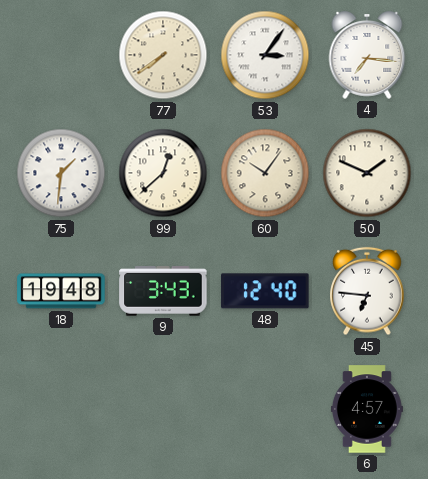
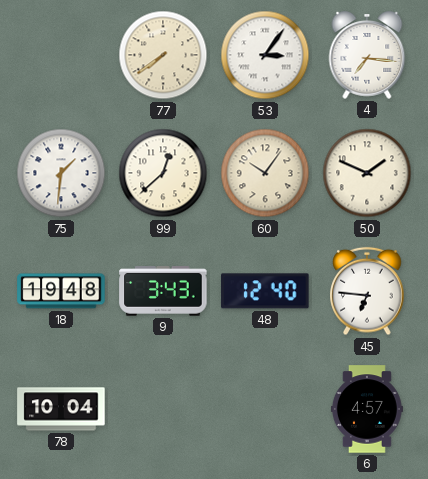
78: none -> 10:04
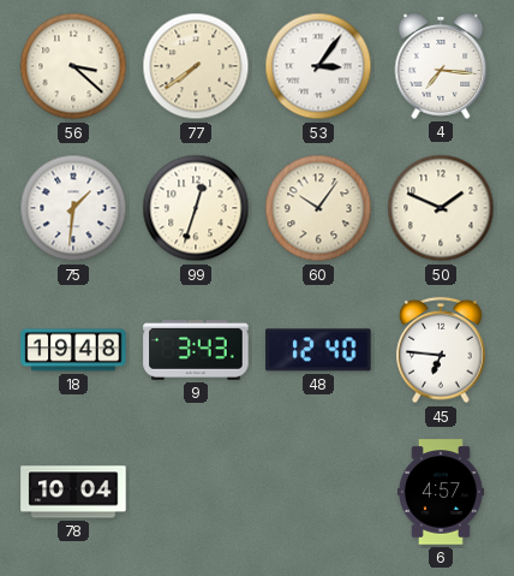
56: none -> 3:22
99: 12:38 -> 12:33
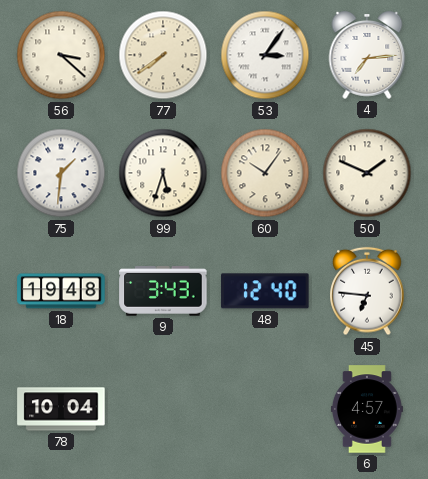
4: 7:16 -> 7:14
99: 12:33 -> 5:33
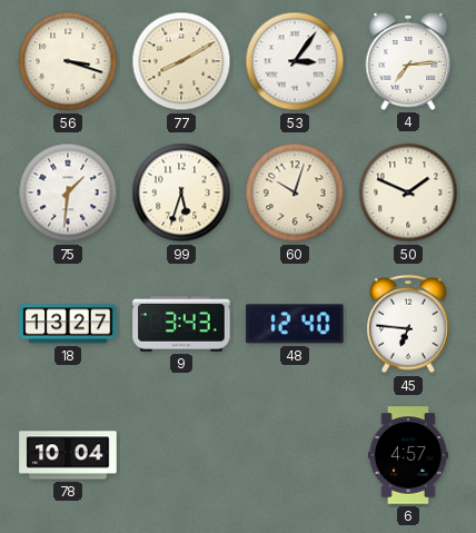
56: 3:22 -> 3:18
77: 7:39 -> 8:10
60: 10:06 -> 10:03
18: 19:48 -> 13:27
